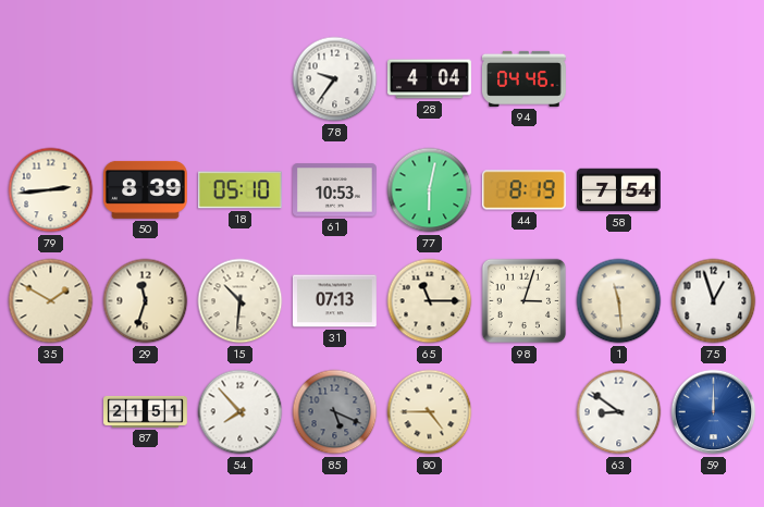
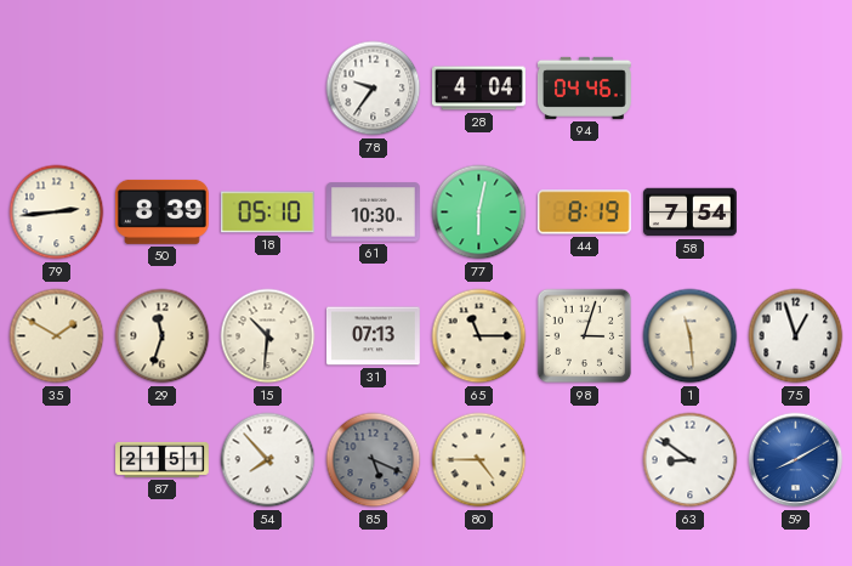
61: 10:53 -> 10:30
59: 12:00 -> 8:10
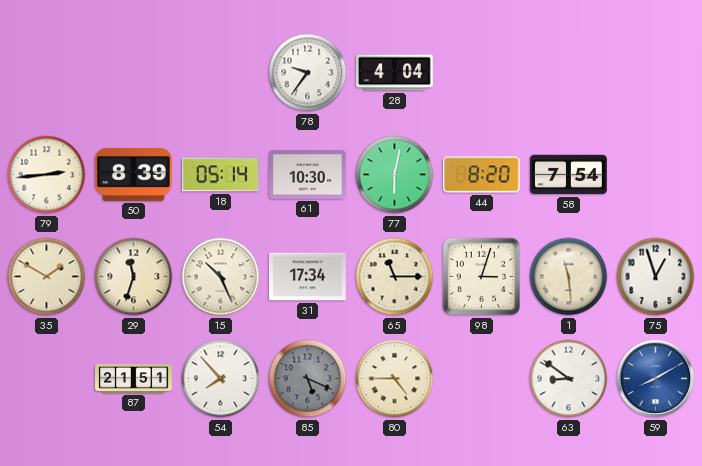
94: 04:46 -> none
18: 05:10 -> 05:14
44: 8:19 -> 8:20
15: 10:31 -> 10:26
31: 07:13 -> 17:34
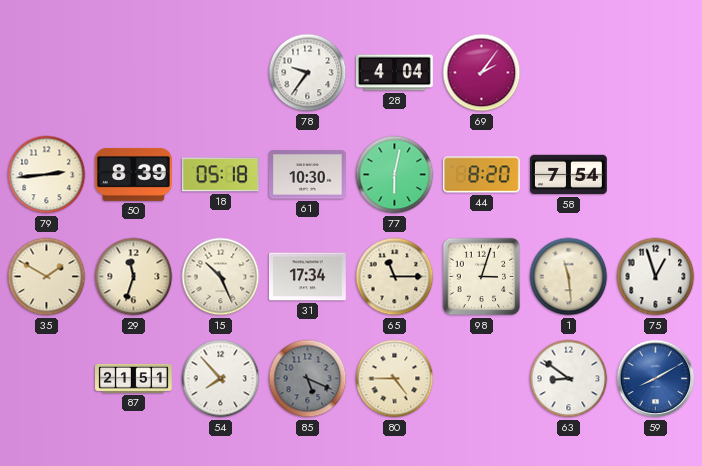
69: none -> 2:06
18: 05:14 -> 05:18
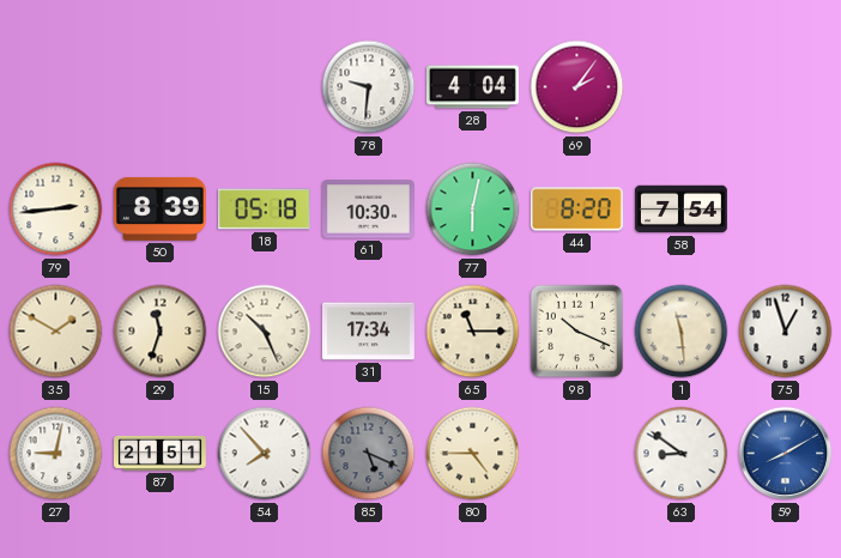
78: 9:36 -> 9:31
98: 3:03 -> 10:19
27: none -> 9:02
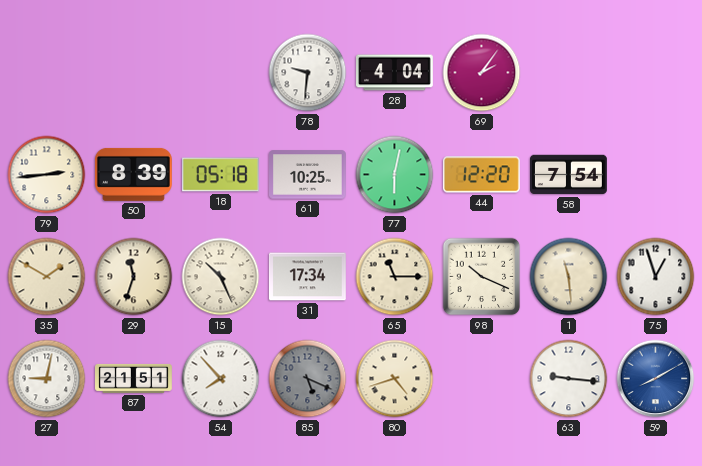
61: 10:30 -> 10:25
44: 8:20 -> 12:20
80: 4:45 -> 4:42
63: 8:51 -> 9:16
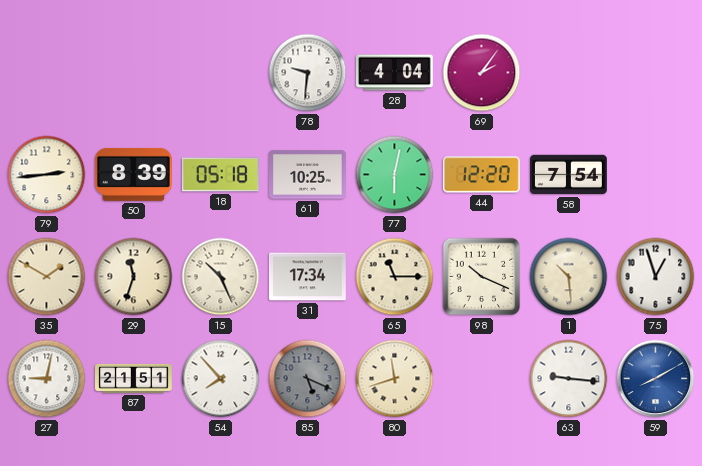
1: 11:29 -> 10:29
80: 4:42 -> 11:42
